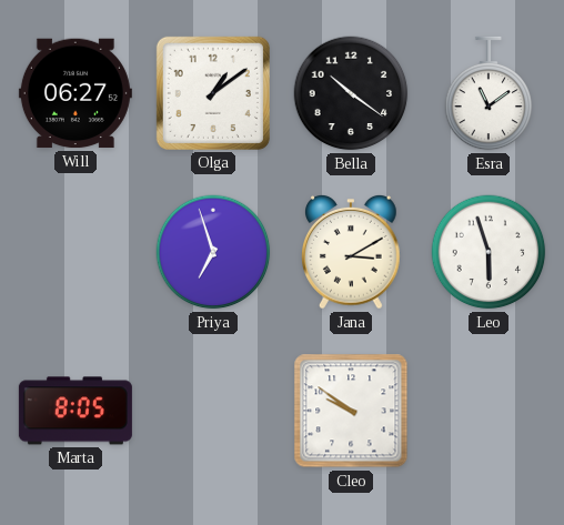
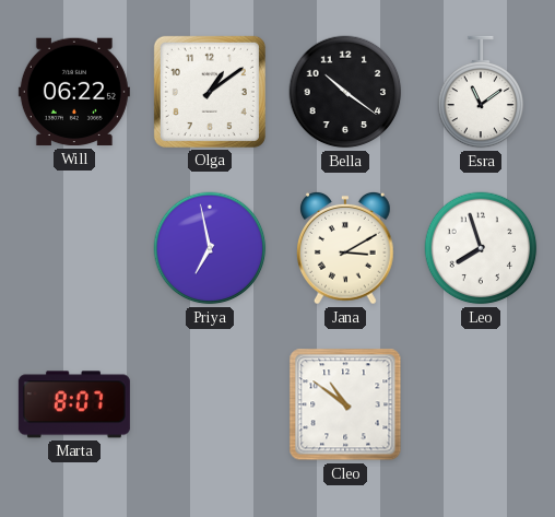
Will: 06:27 -> 06:22
Priya: 6:57 -> 6:58
Leo: 5:57 -> 7:57
Marta: 8:05 -> 8:07
Cleo: 9:51 -> 10:51
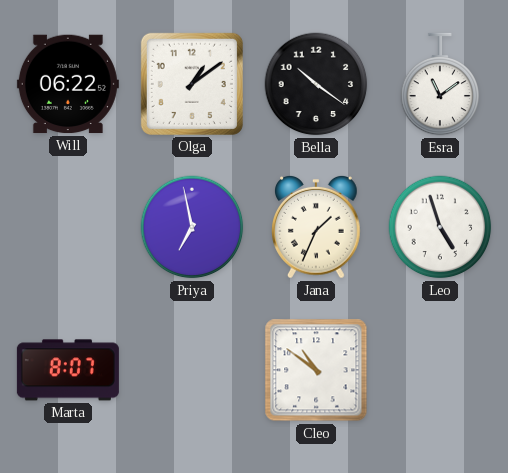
Jana: 3:10 -> 1:34
Leo: 7:57 -> 4:57
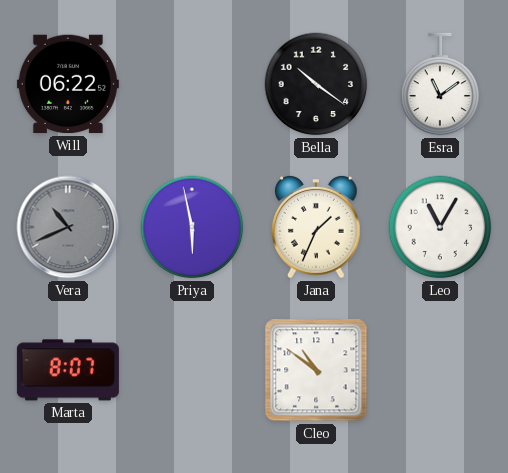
Olga: 1:09 -> none
Vera: none -> 10:41
Priya: 6:58 -> 5:58
Leo: 4:57 -> 11:05
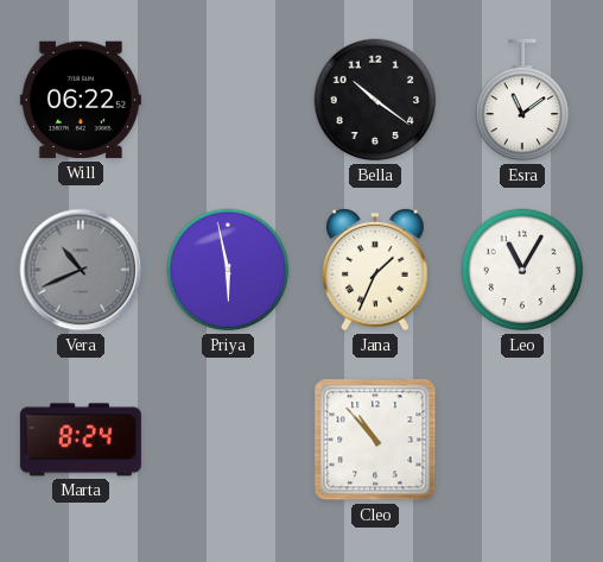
Marta: 8:07 -> 8:24
Cleo: 10:51 -> 10:53
